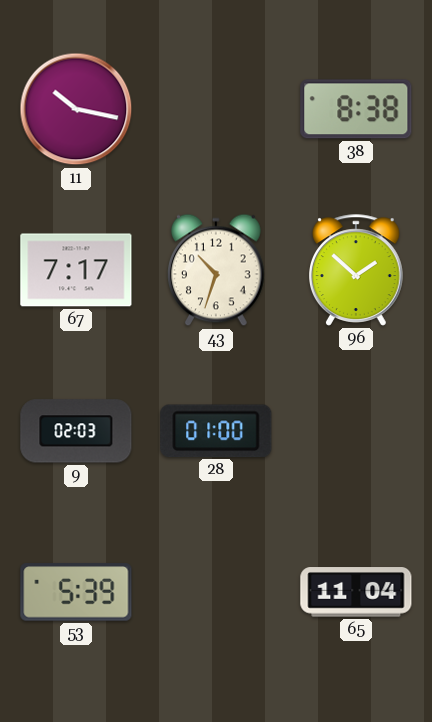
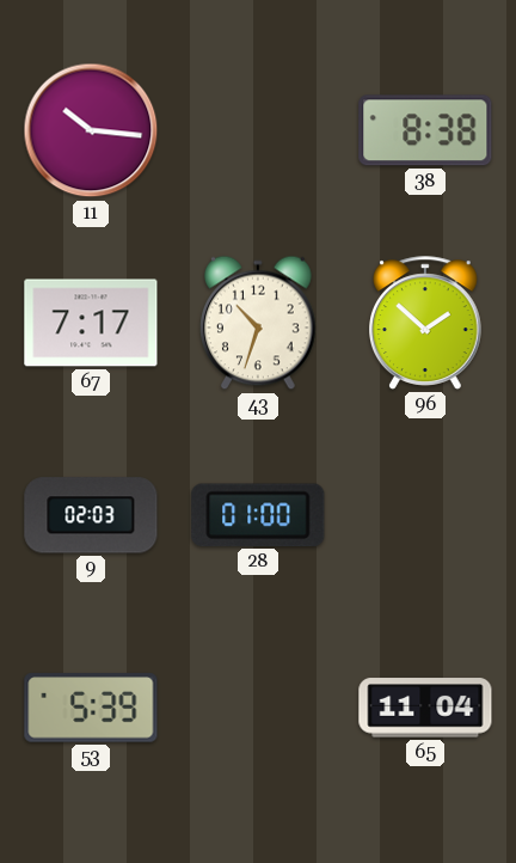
11: 10:17 -> 10:16
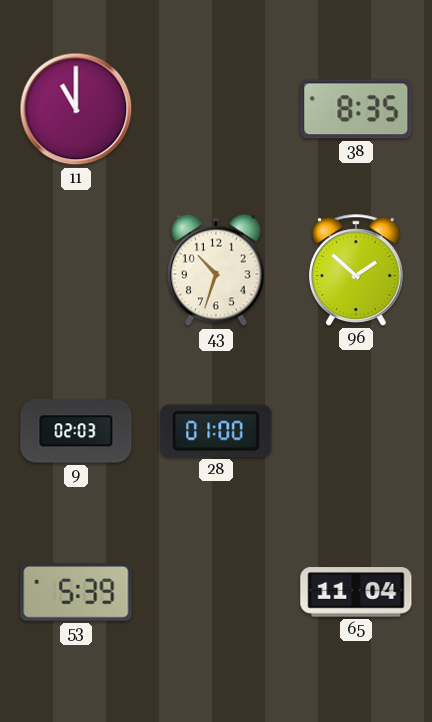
11: 10:16 -> 11:00
38: 8:38 -> 8:35
67: 7:17 -> none
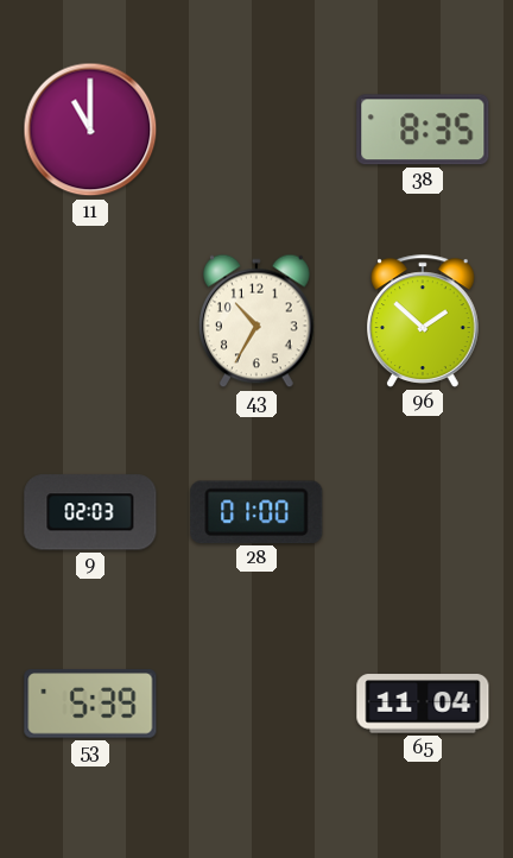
43: 10:33 -> 10:35
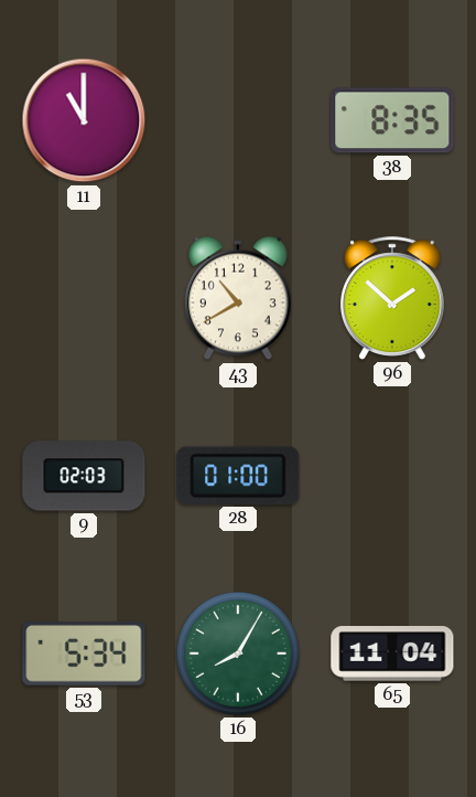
43: 10:35 -> 10:40
53: 5:39 -> 5:34
16: none -> 8:05
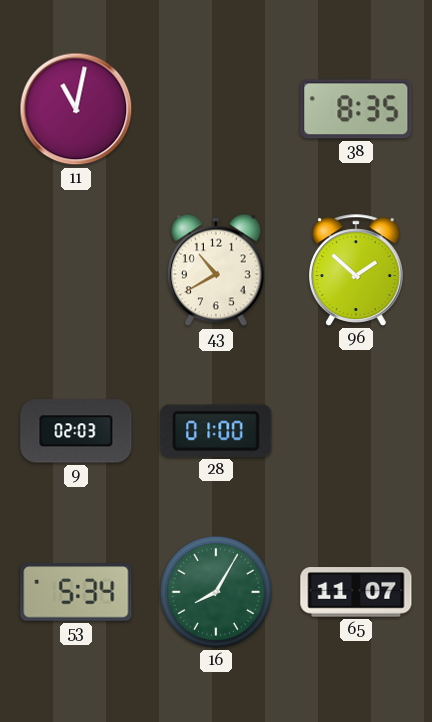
11: 11:00 -> 11:02
65: 11:04 -> 11:07
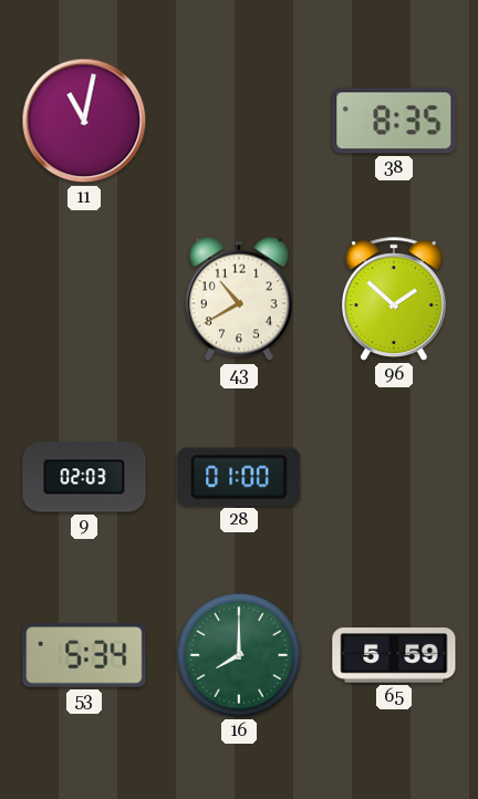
16: 8:05 -> 8:00
65: 11:07 -> 5:59
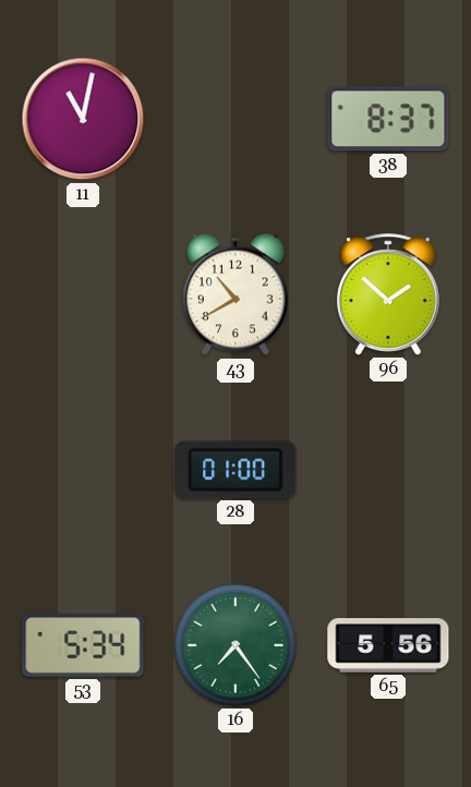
38: 8:35 -> 8:37
9: 02:03 -> none
16: 8:00 -> 7:24
65: 5:59 -> 5:56
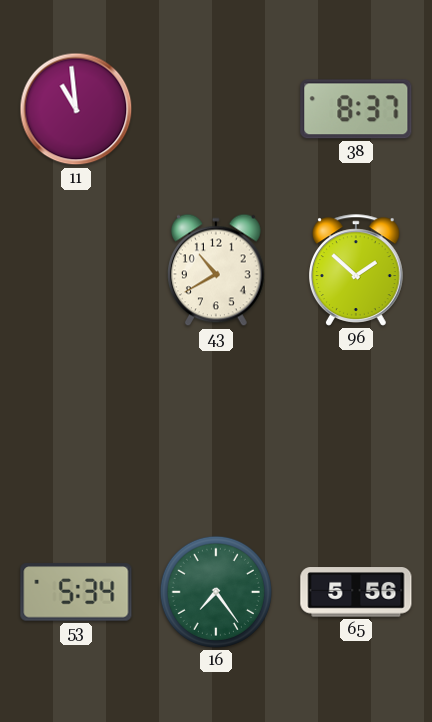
11: 11:02 -> 10:59
28: 01:00 -> none
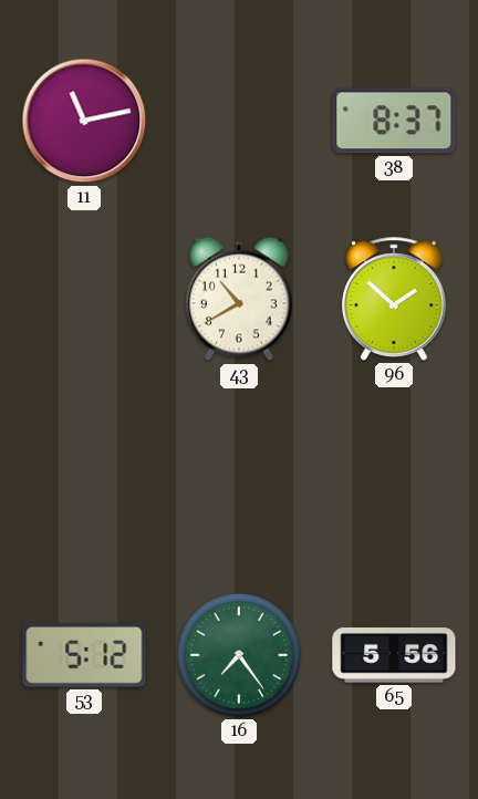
11: 10:59 -> 11:13
53: 5:34 -> 5:12
